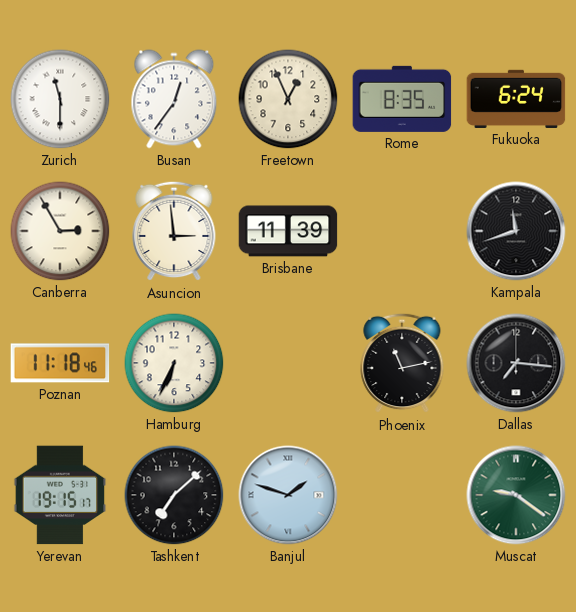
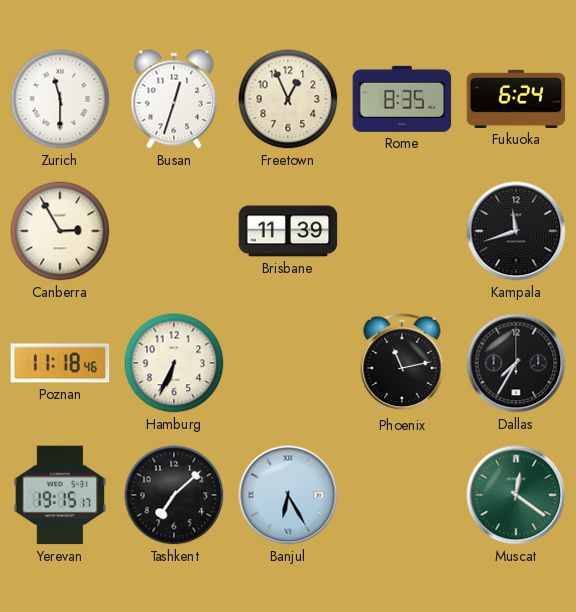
Busan: 12:36 -> 12:33
Asuncion: 2:59 -> none
Dallas: 7:16 -> 7:35
Banjul: 1:48 -> 6:25
Muscat: 9:21 -> 12:21
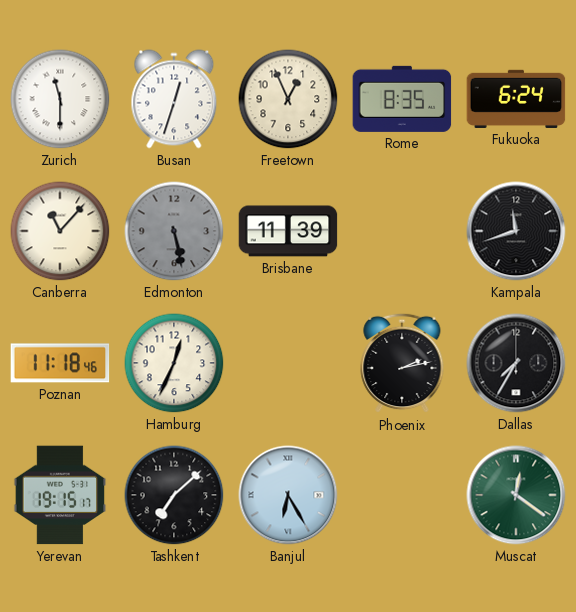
Canberra: 2:55 -> 11:07
Edmonton: none -> 5:28
Hamburg: 6:34 -> 12:34
Phoenix: 11:13 -> 2:13
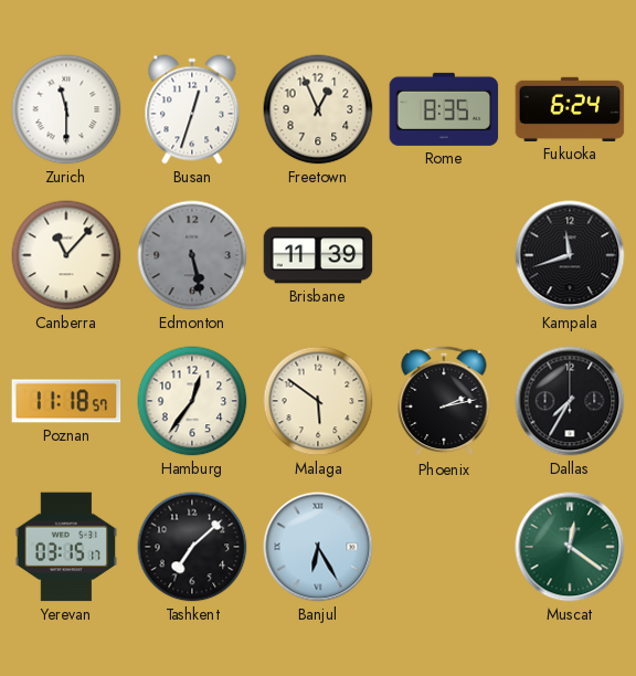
Poznan: 11:18:46 -> 11:18:57
Hamburg: 12:34 -> 12:36
Malaga: none -> 5:51
Yerevan: 19:15 -> 03:15
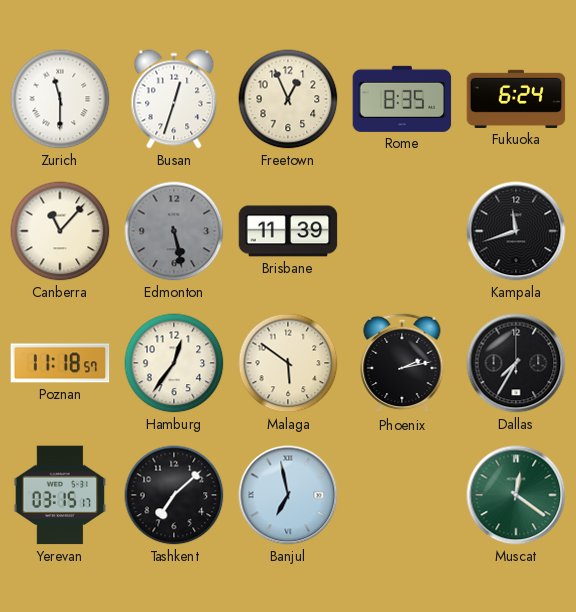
Banjul: 6:25 -> 6:58
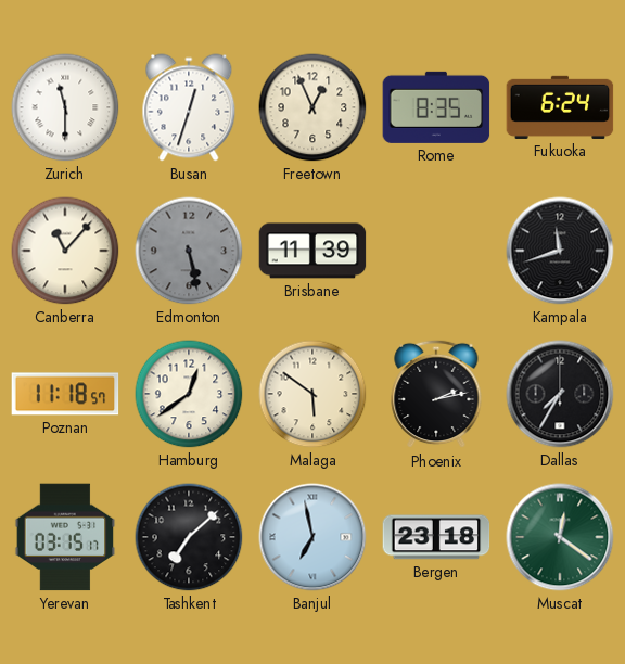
Hamburg: 12:36 -> 12:39
Bergen: none -> 23:18
